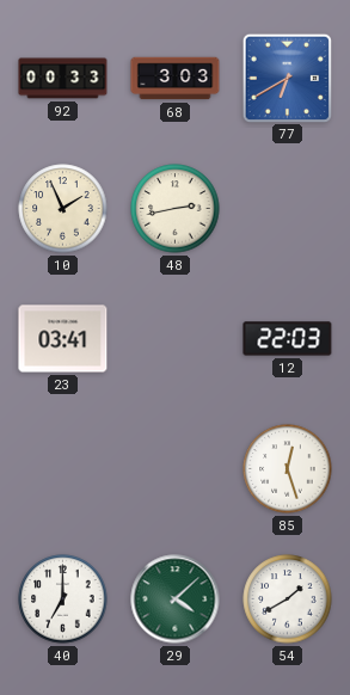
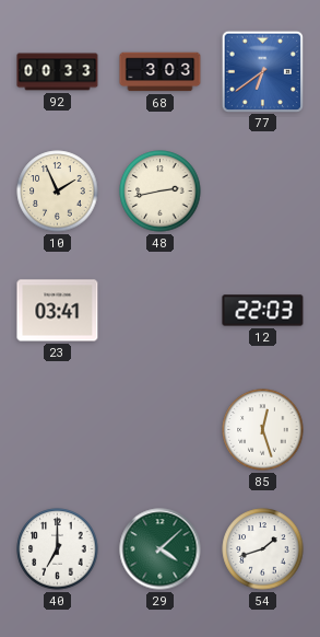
77: 6:40 -> 6:39
54: 1:40 -> 1:42
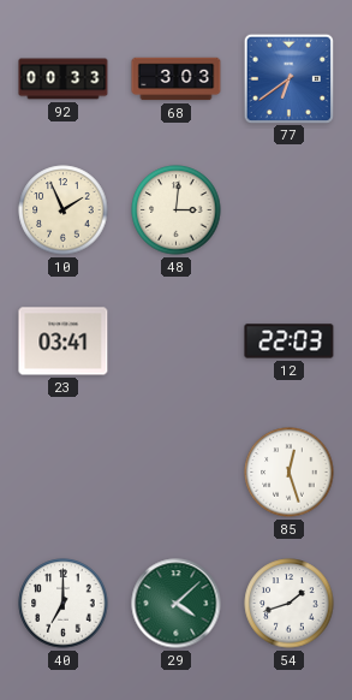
48: 2:43 -> 3:01
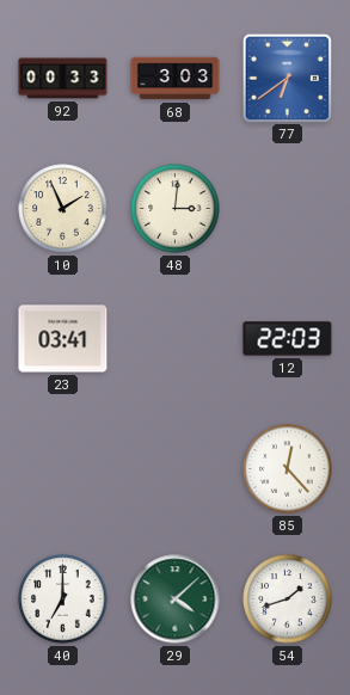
85: 12:27 -> 12:23
